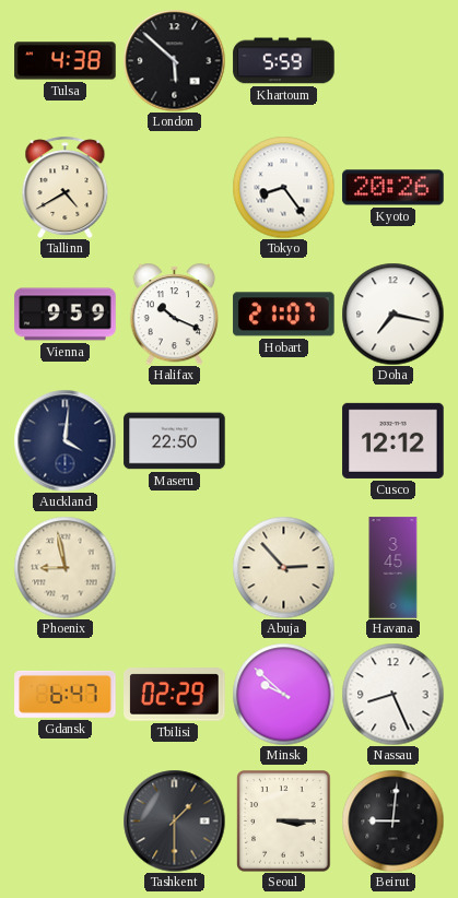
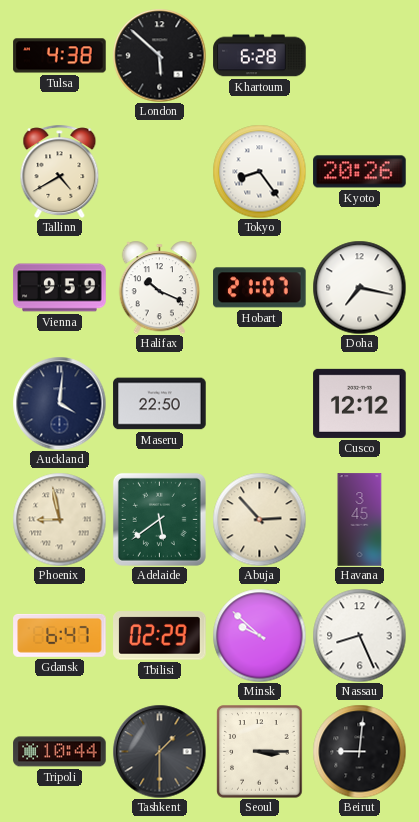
Khartoum: 5:59 -> 6:28
Adelaide: none -> 5:39
Tripoli: none -> 10:44
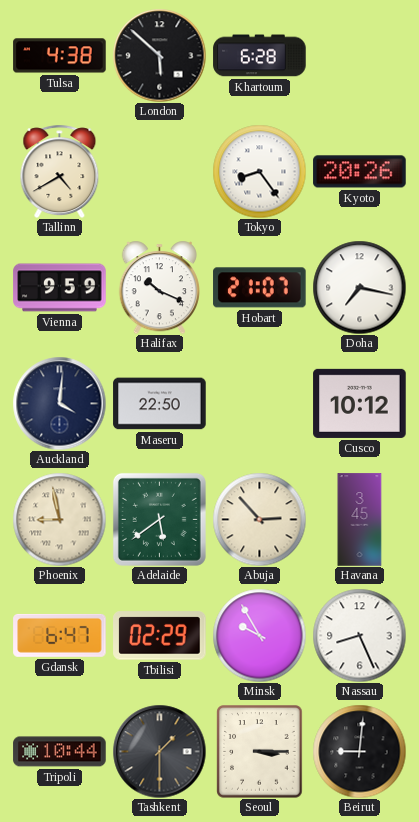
Cusco: 12:12 -> 10:12
Minsk: 9:52 -> 9:55
